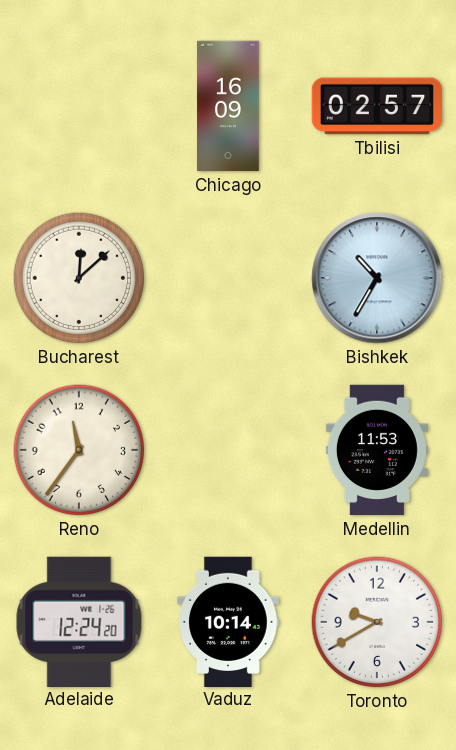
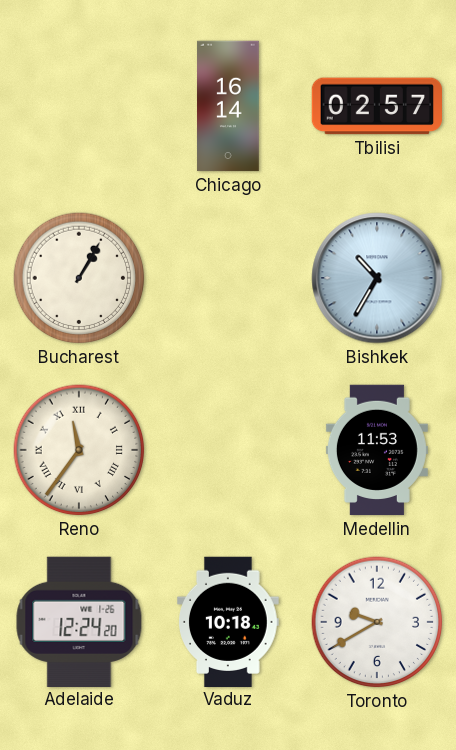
Chicago: 16:09 -> 16:14
Bucharest: 12:08 -> 1:05
Reno numerals: Arabic -> Roman
Vaduz: 10:14 -> 10:18
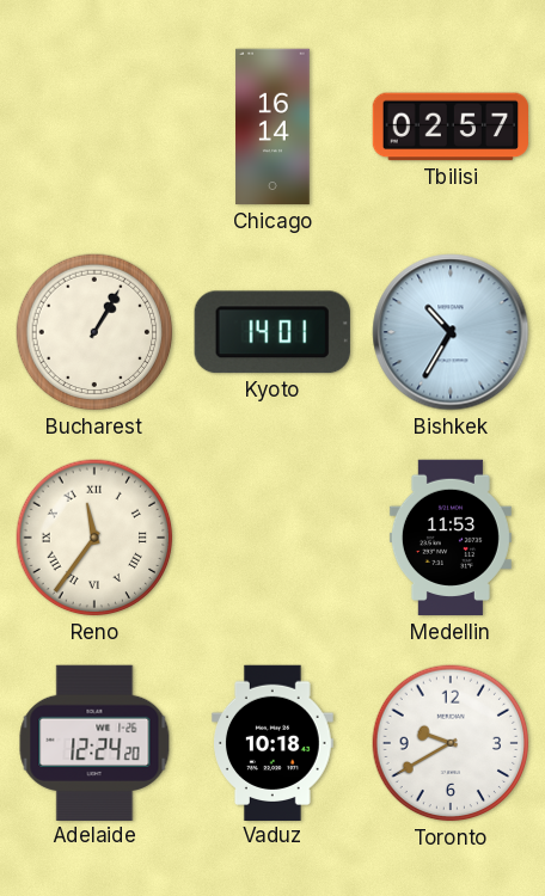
Kyoto: none -> 14:01
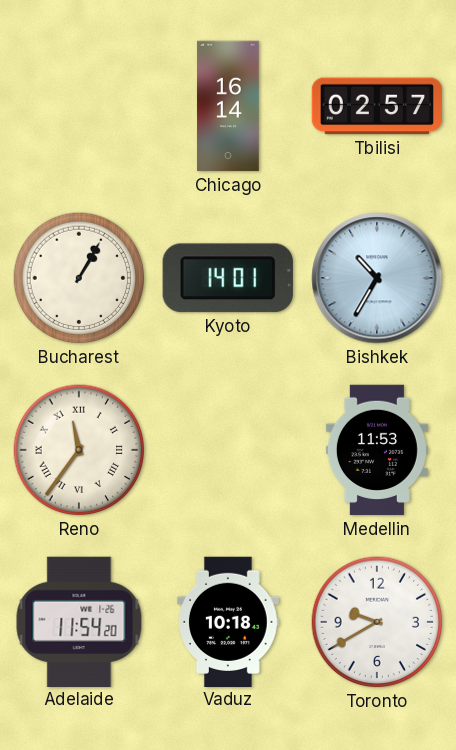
Adelaide: 12:24 -> 11:54
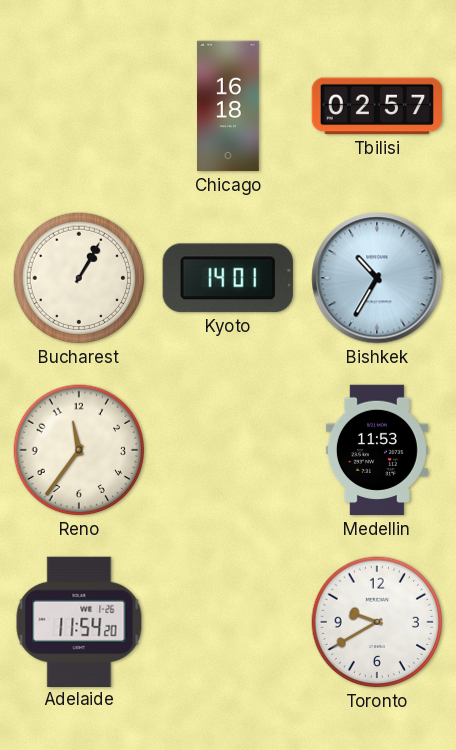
Chicago: 16:14 -> 16:18
Reno numerals: Roman -> Arabic
Vaduz: 10:18 -> none
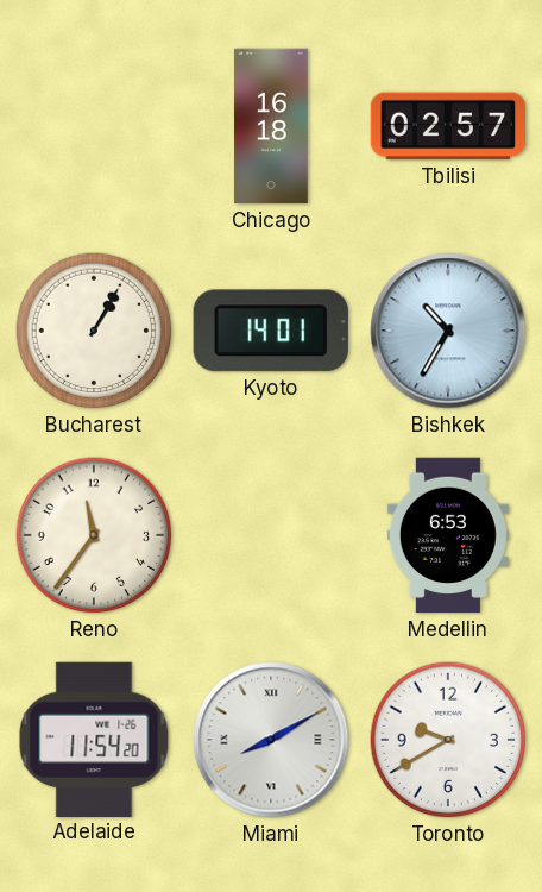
Medellin: 11:53 -> 6:53
Miami: none -> 8:10
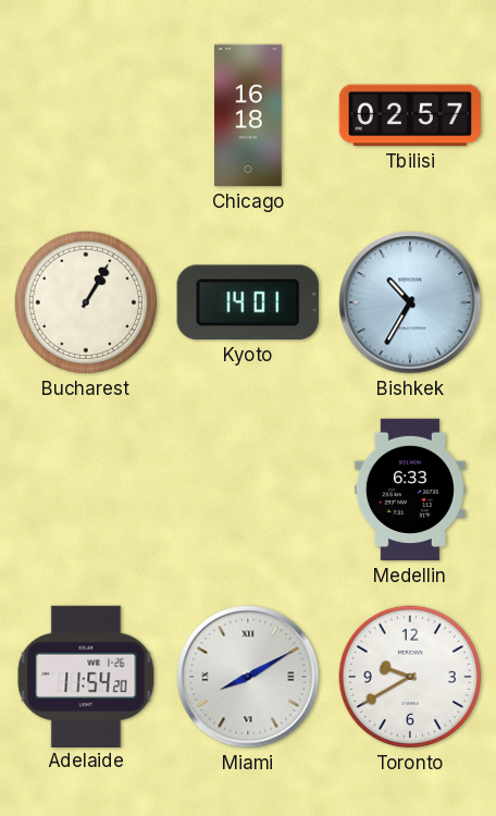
Reno: 11:36 -> none
Medellin: 6:53 -> 6:33
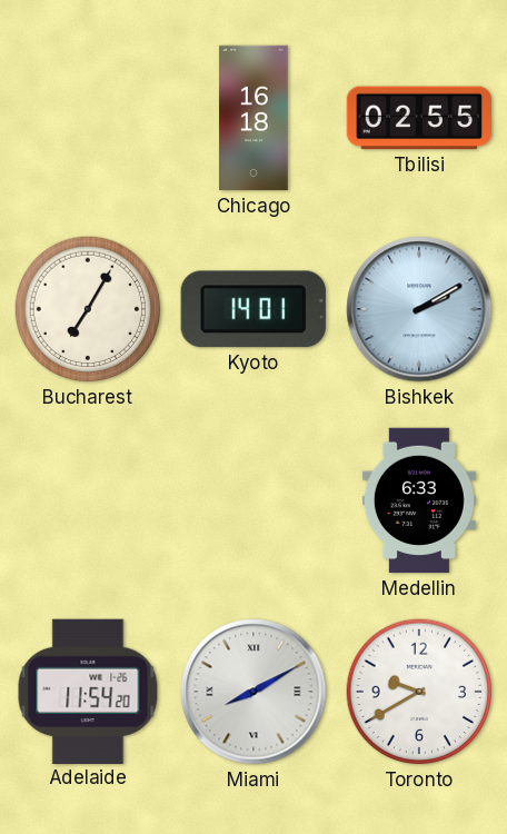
Tbilisi: 02:57 -> 02:55
Bucharest: 1:05 -> 7:05
Bishkek: 10:35 -> 2:10
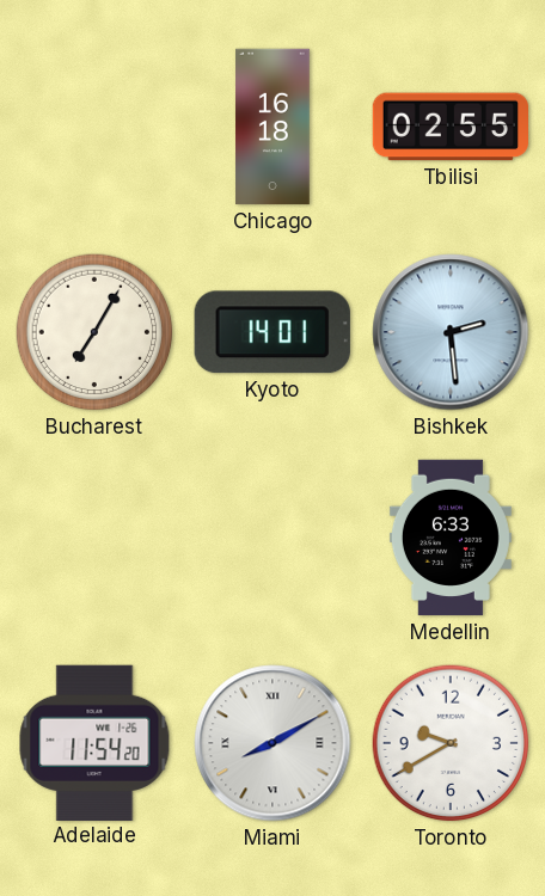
Bishkek: 2:10 -> 2:29
